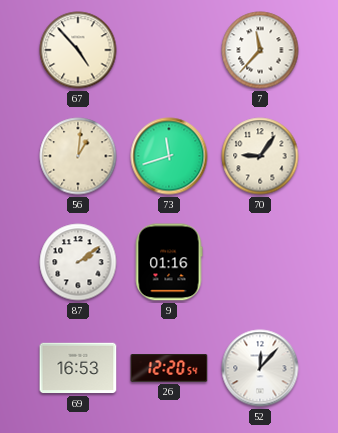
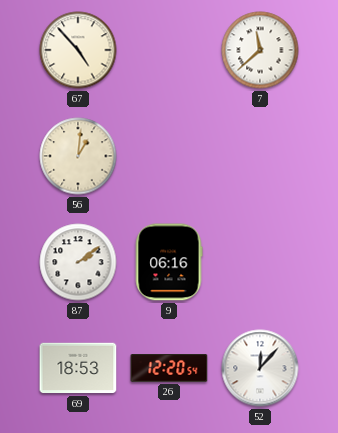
7: 11:37 -> 11:38
73: 11:42 -> none
70: 9:06 -> none
9: 01:16 -> 06:16
69: 16:53 -> 18:53
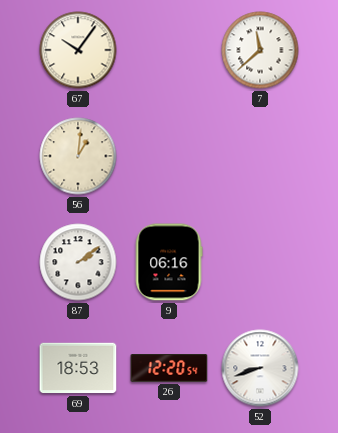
67: 4:53 -> 10:06
52: 12:07 -> 8:42
